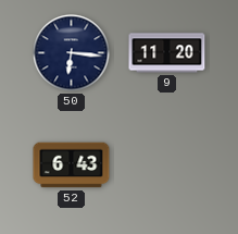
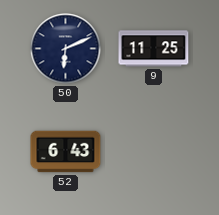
50: 6:16 -> 6:11
9: 11:20 -> 11:25
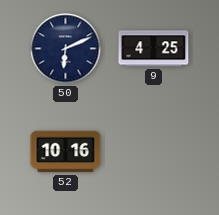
9: 11:25 -> 4:25
52: 6:43 -> 10:16
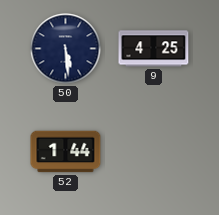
50: 6:11 -> 5:29
52: 10:16 -> 1:44
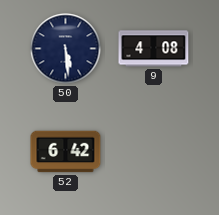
9: 4:25 -> 4:08
52: 1:44 -> 6:42
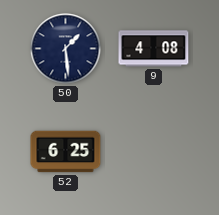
50: 5:29 -> 1:29
52: 6:42 -> 6:25
